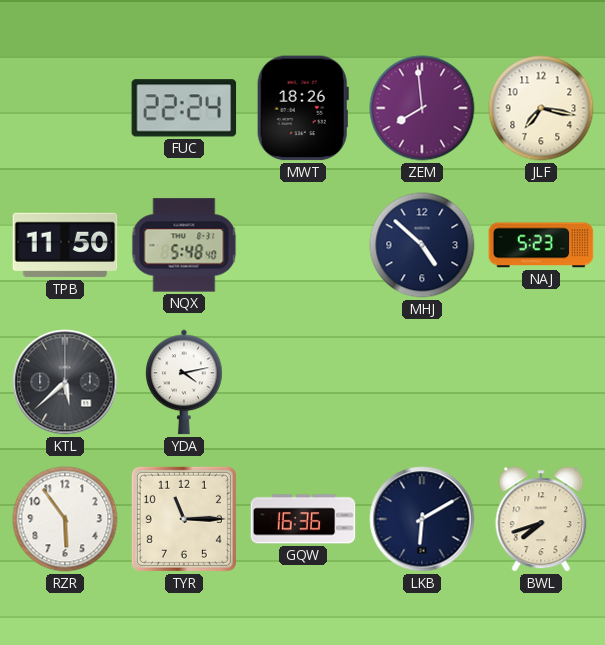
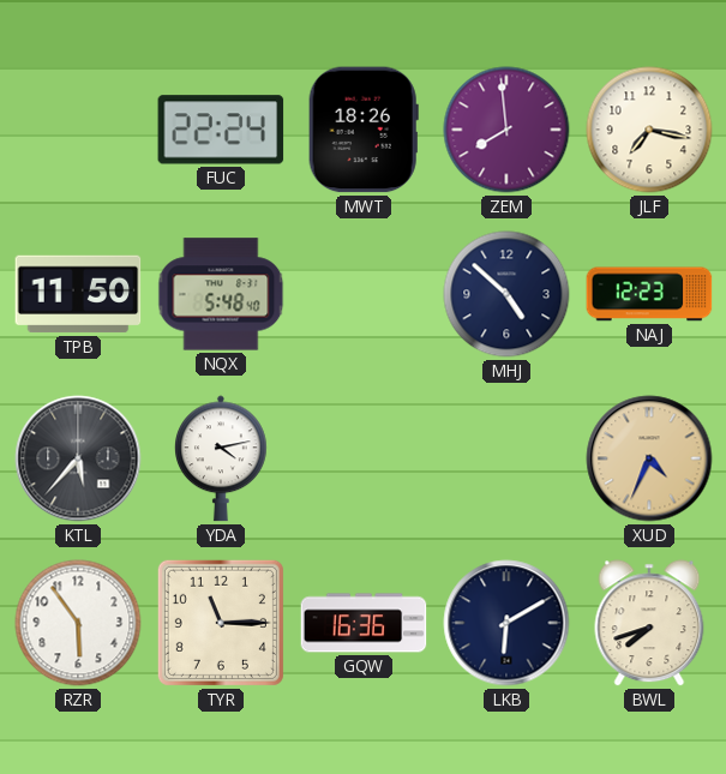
NAJ: 5:23 -> 12:23
KTL: 5:38 -> 5:37
XUD: none -> 4:34
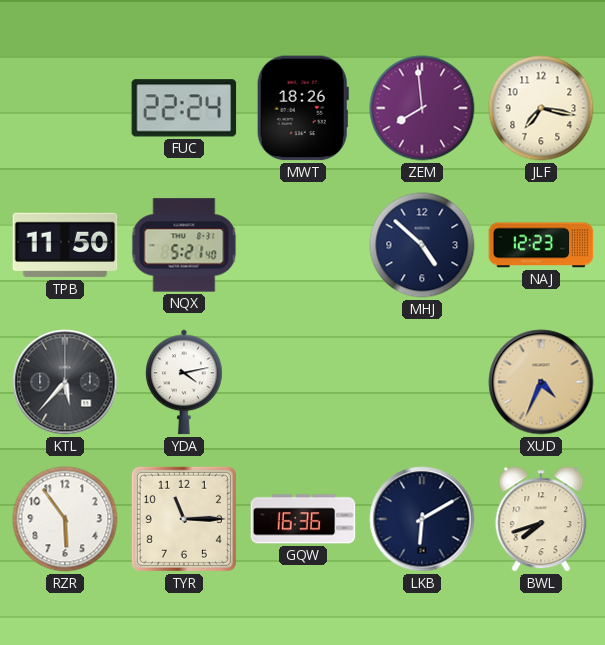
NQX: 5:48 -> 5:21
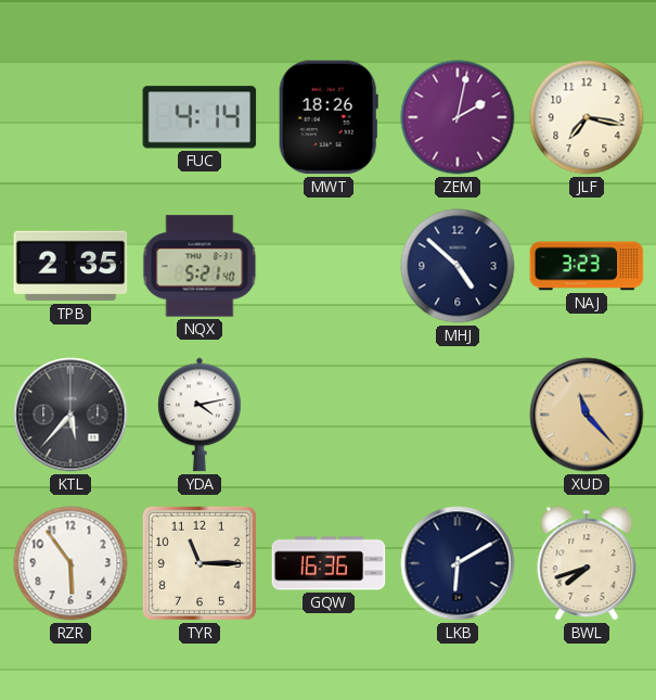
FUC: 22:24 -> 4:14
ZEM: 7:59 -> 2:02
TPB: 11:50 -> 2:35
NAJ: 12:23 -> 3:23
XUD: 4:34 -> 11:23
